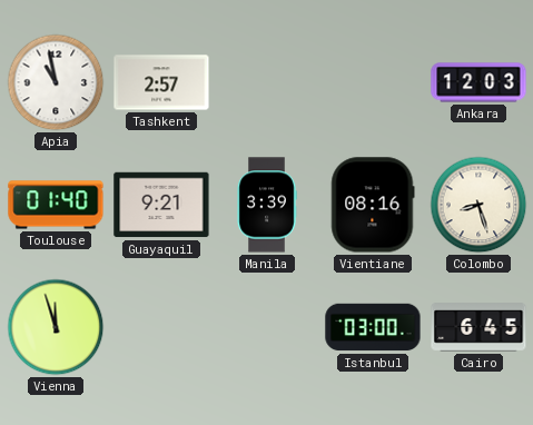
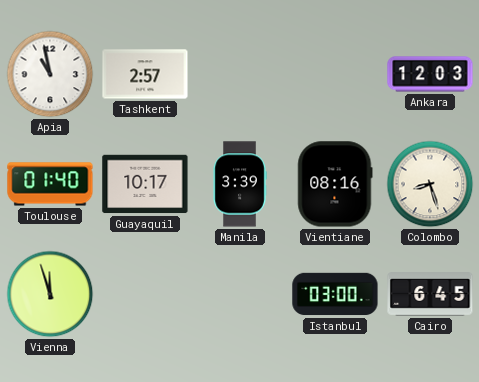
Guayaquil: 9:21 -> 10:17
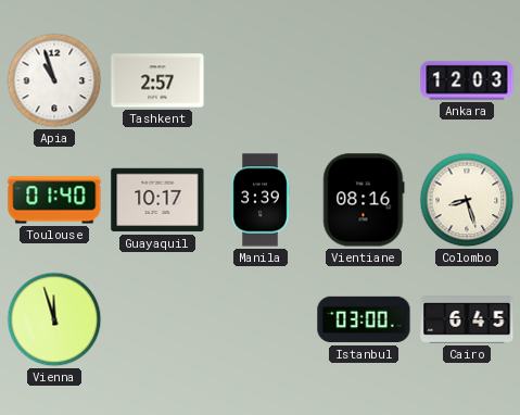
Apia: 10:58 -> 10:57
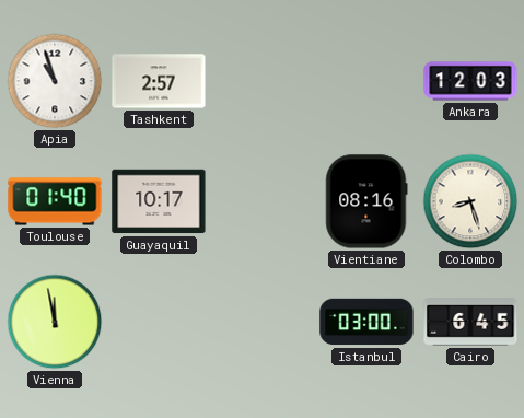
Manila: 3:39 -> none
Vienna: 11:57 -> 11:58
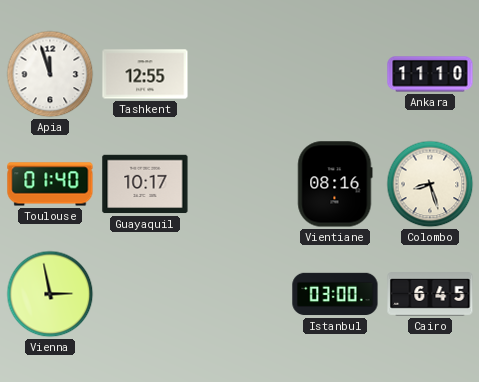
Apia: 10:57 -> 11:57
Tashkent: 2:57 -> 12:55
Ankara: 12:03 -> 11:10
Vienna: 11:58 -> 2:58
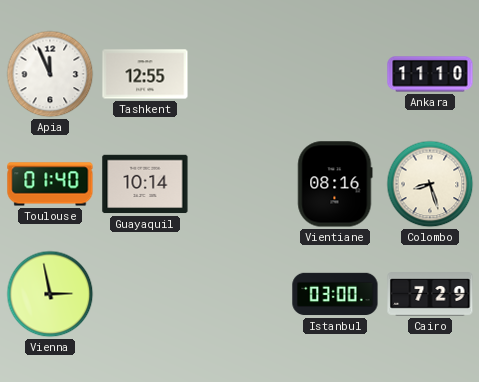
Apia: 11:57 -> 11:56
Guayaquil: 10:17 -> 10:14
Cairo: 6:45 -> 7:29
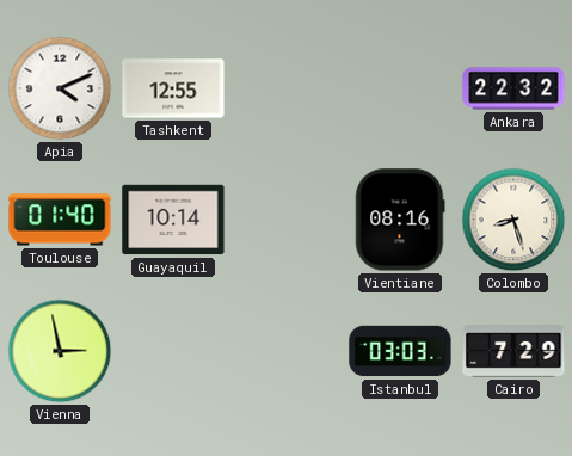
Apia: 11:56 -> 4:11
Ankara: 11:10 -> 22:32
Istanbul: 03:00 -> 03:03
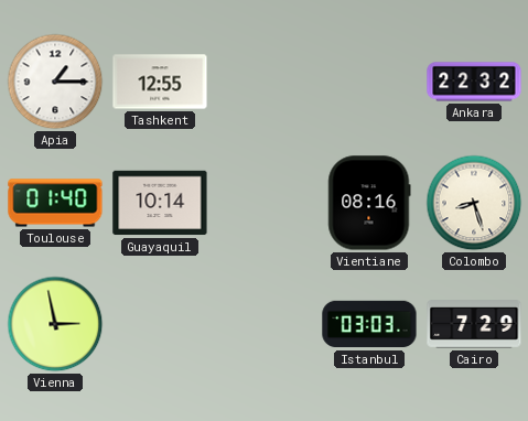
Apia: 4:11 -> 1:15
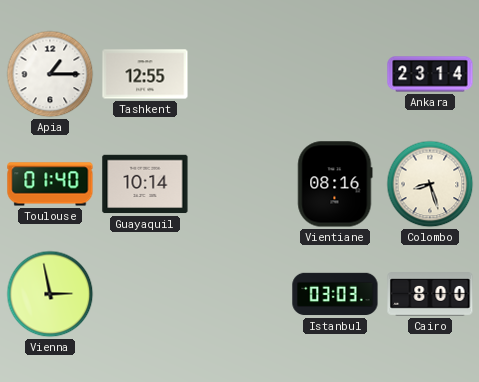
Ankara: 22:32 -> 23:14
Cairo: 7:29 -> 8:00
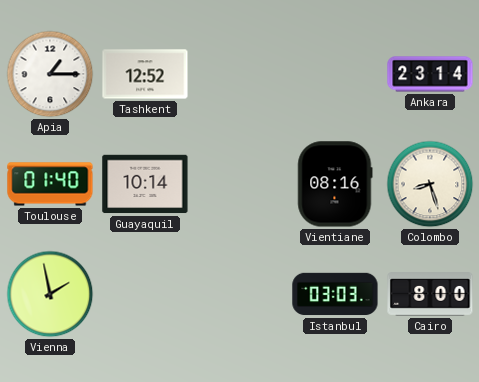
Tashkent: 12:55 -> 12:52
Vienna: 2:58 -> 1:58
